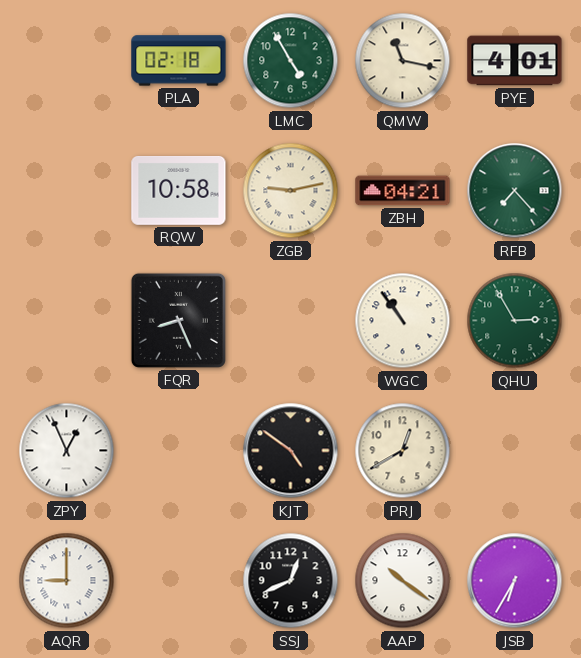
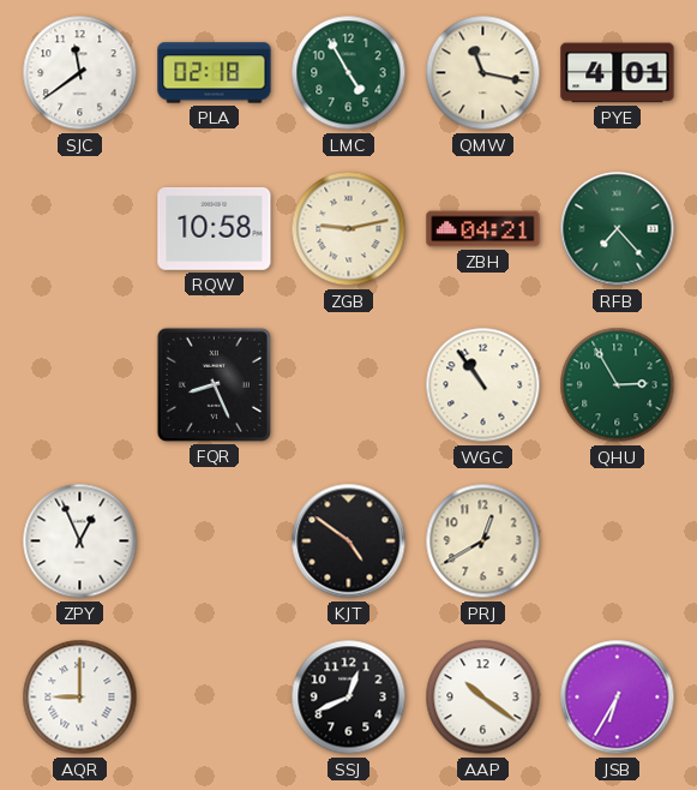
SJC: none -> 11:39
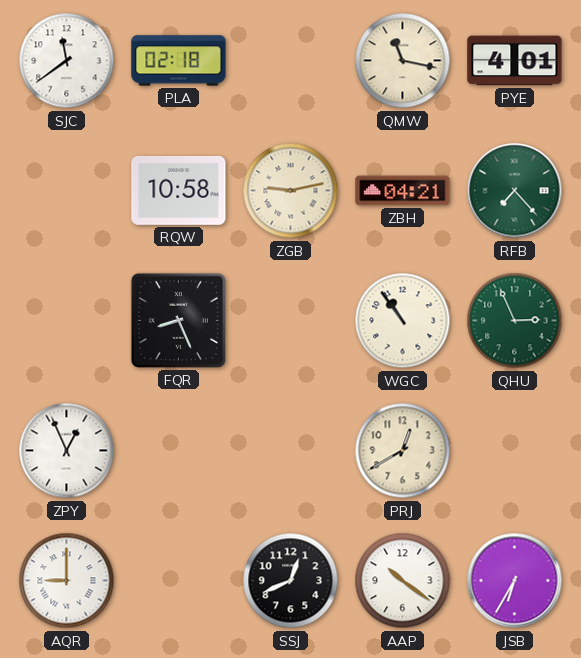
LMC: 4:55 -> none
QHU: 2:55 -> 2:56
KJT: 4:51 -> none
